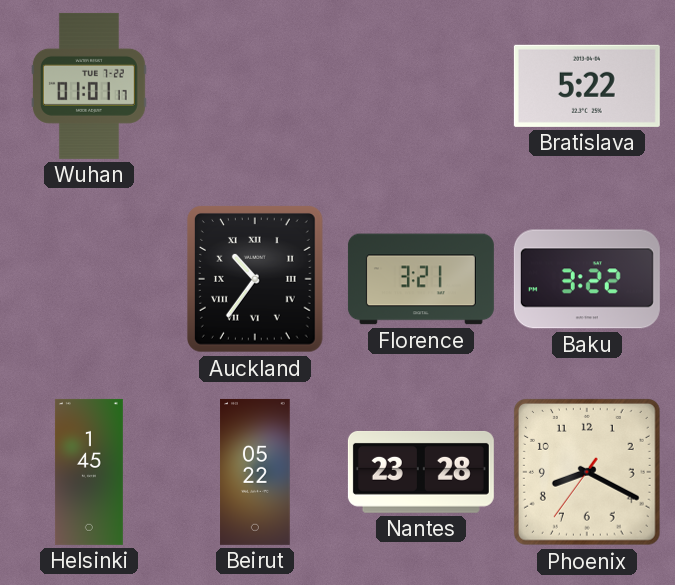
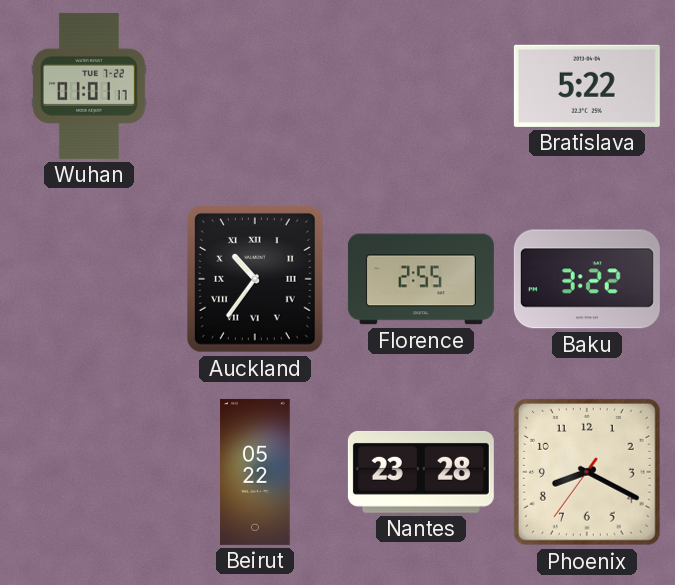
Florence: 3:21 -> 2:55
Helsinki: 1:45 -> none
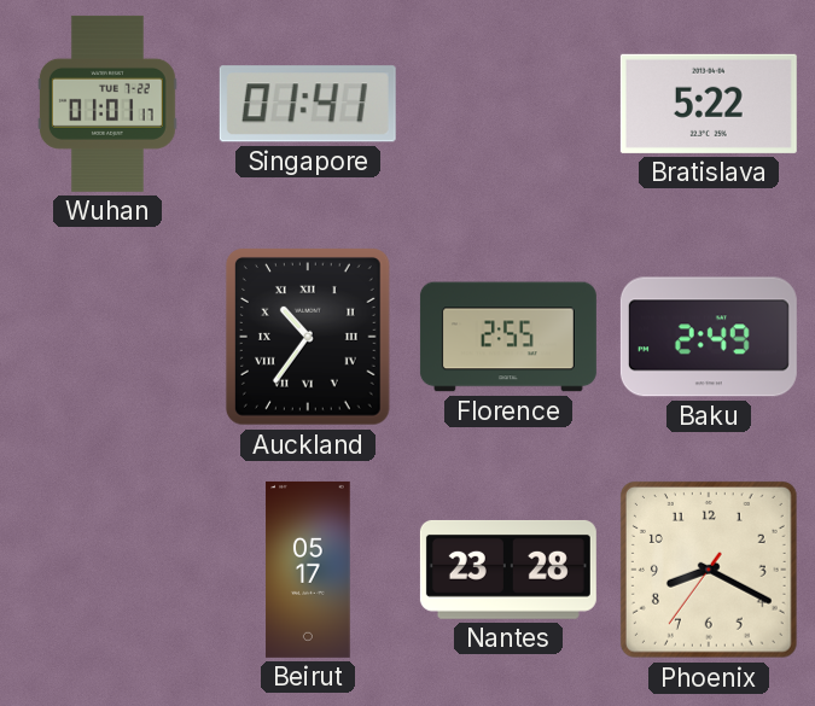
Singapore: none -> 01:41
Baku: 3:22 -> 2:49
Beirut: 05:22 -> 05:17
